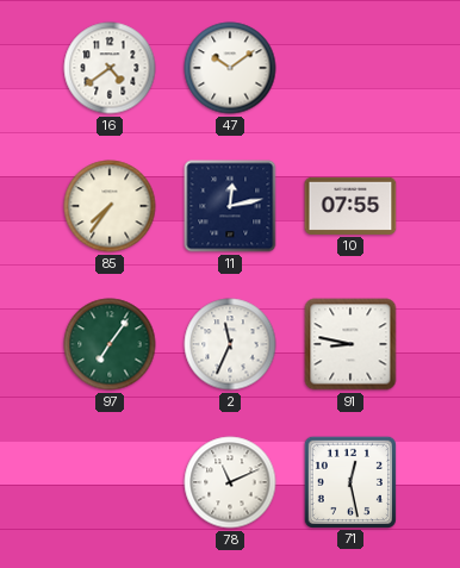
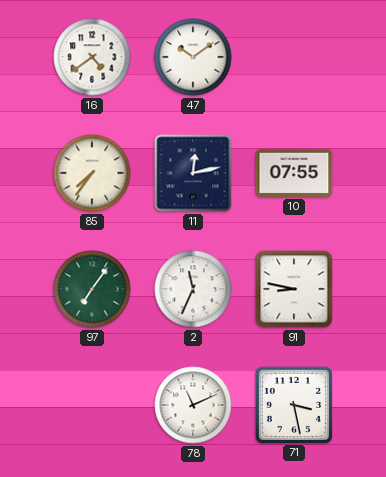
71: 12:28 -> 3:28
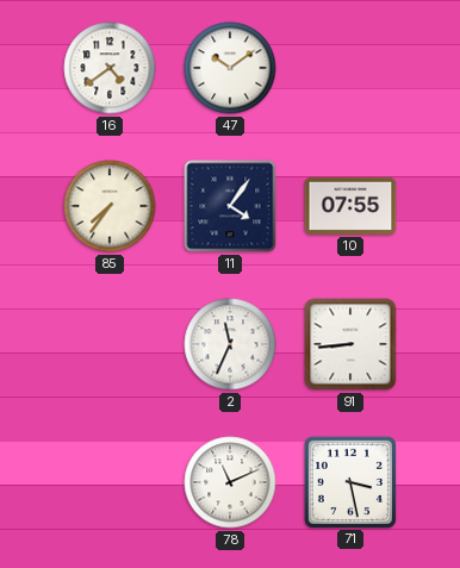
11: 12:13 -> 4:06
97: 7:06 -> none
91: 8:47 -> 8:44
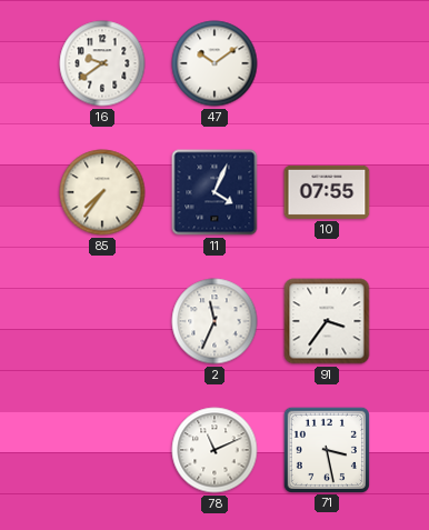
16: 4:39 -> 9:39
11: 4:06 -> 4:04
91: 8:44 -> 3:36
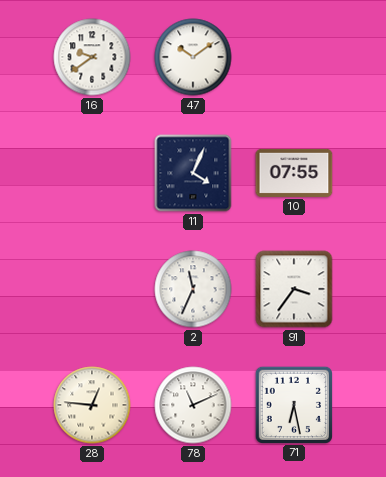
85: 7:36 -> none
28: none -> 12:46
71: 3:28 -> 6:28
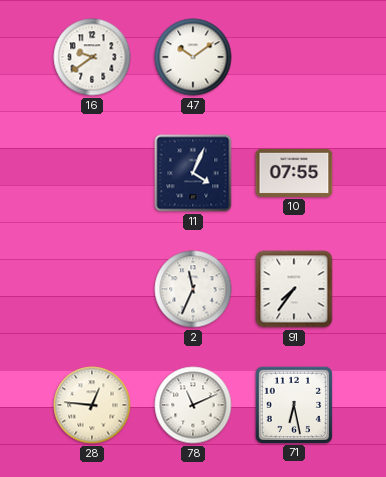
91: 3:36 -> 7:36
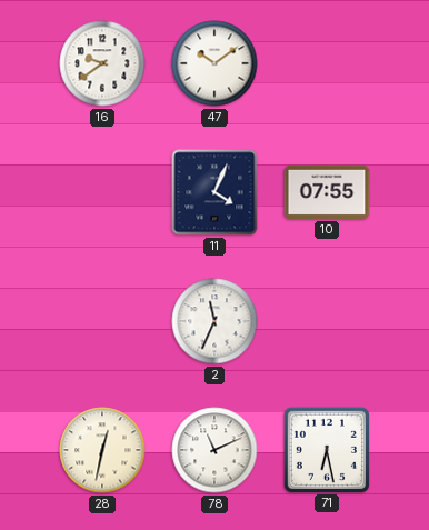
91: 7:36 -> none
28: 12:46 -> 12:32
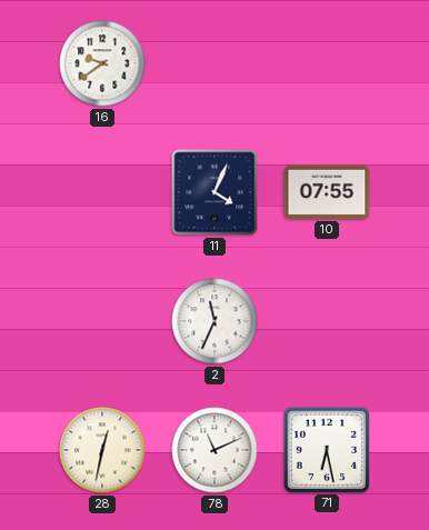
47: 10:09 -> none
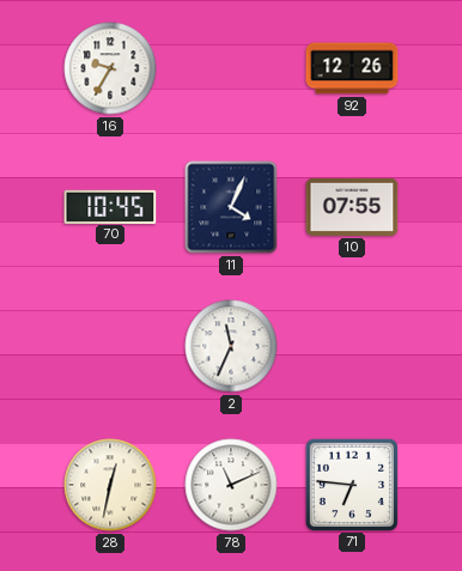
16: 9:39 -> 9:35
92: none -> 12:26
70: none -> 10:45
71: 6:28 -> 6:46
